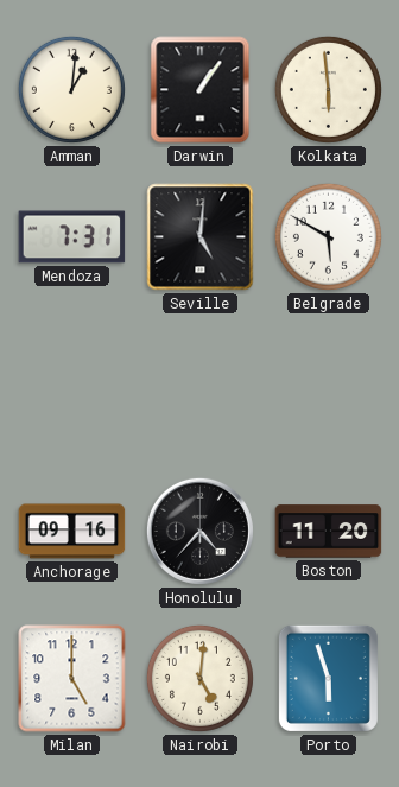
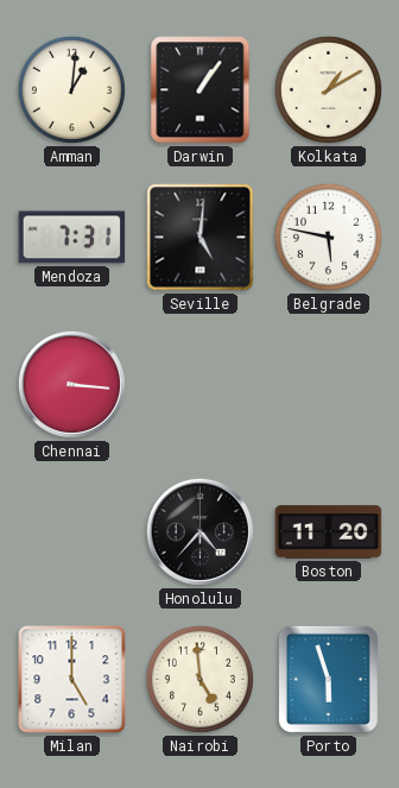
Kolkata: 5:59 -> 1:10
Belgrade: 5:50 -> 5:47
Chennai: none -> 3:16
Anchorage: 09:16 -> none
Nairobi: 5:01 -> 4:59
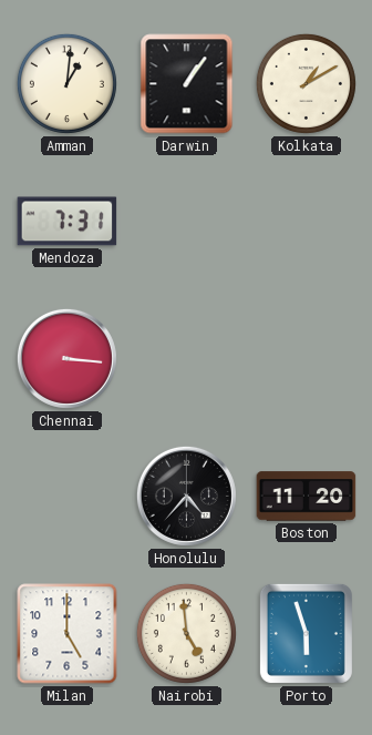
Seville: 5:01 -> none
Belgrade: 5:47 -> none
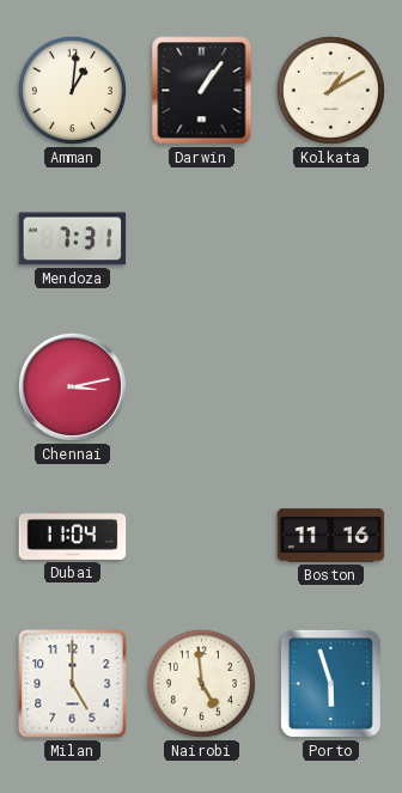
Chennai: 3:16 -> 3:13
Dubai: none -> 11:04
Honolulu: 4:37 -> none
Boston: 11:20 -> 11:16
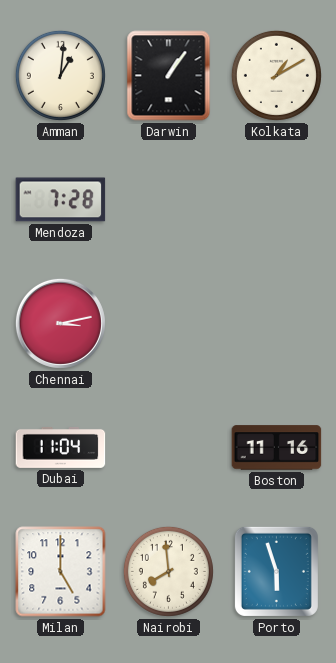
Mendoza: 7:31 -> 7:28
Nairobi: 4:59 -> 7:59
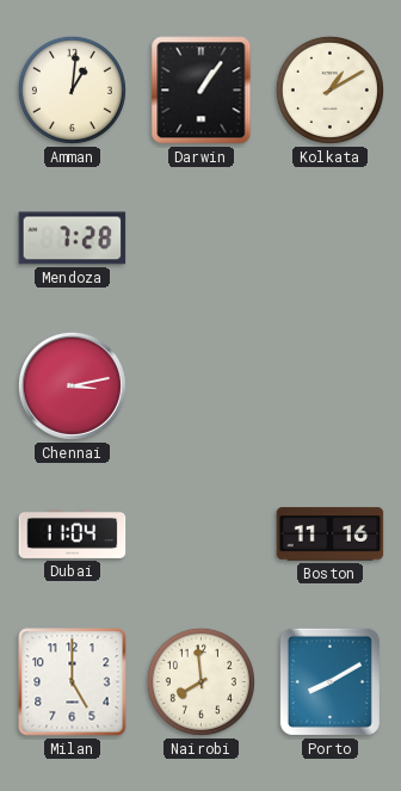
Porto: 5:57 -> 8:10
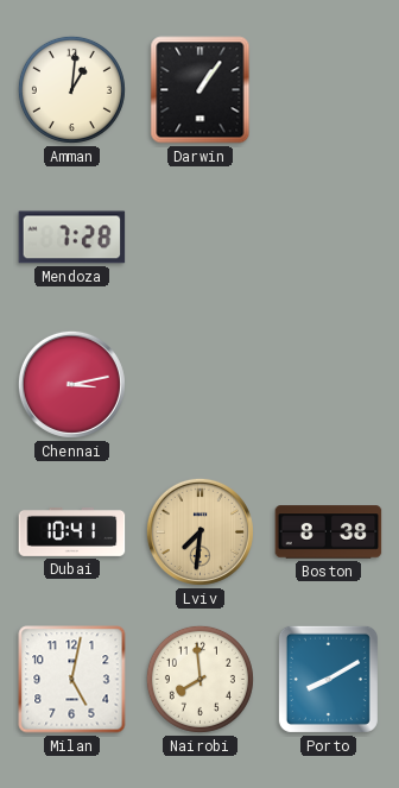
Kolkata: 1:10 -> none
Dubai: 11:04 -> 10:41
Lviv: none -> 7:31
Boston: 11:16 -> 8:38
Milan: 5:00 -> 5:02
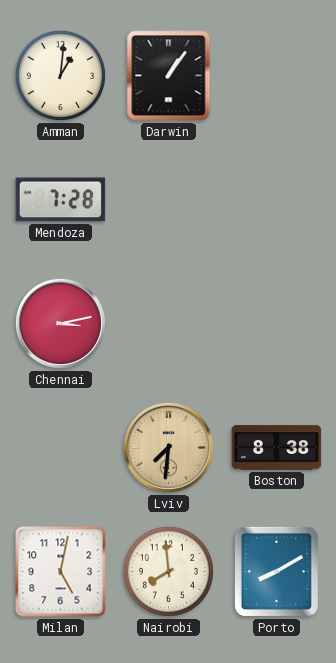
Dubai: 10:41 -> none
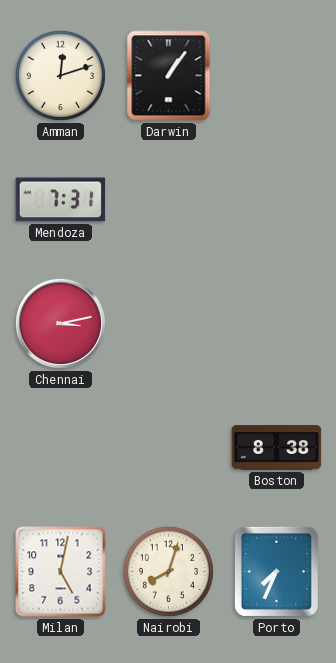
Amman: 1:01 -> 12:12
Mendoza: 7:28 -> 7:31
Lviv: 7:31 -> none
Nairobi: 7:59 -> 8:03
Porto: 8:10 -> 7:34
